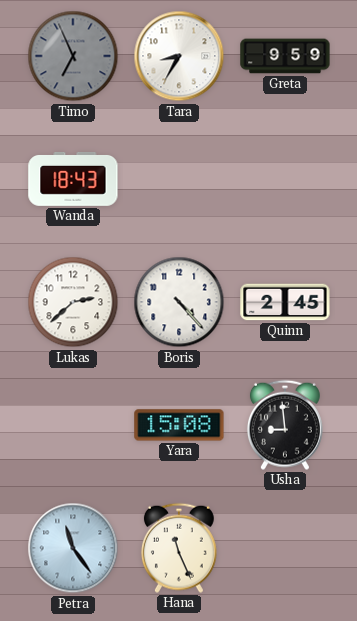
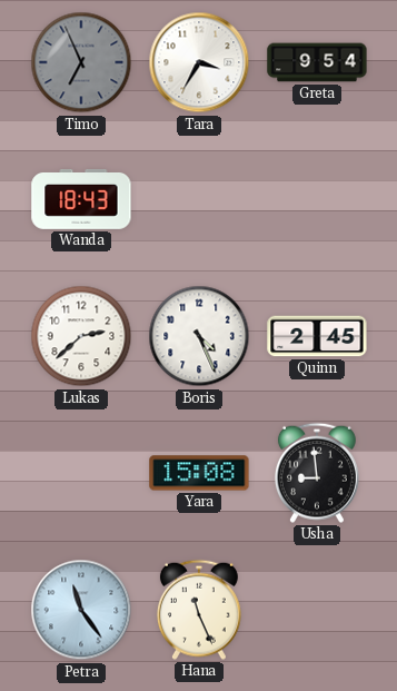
Tara: 8:35 -> 3:35
Greta: 9:59 -> 9:54
Boris: 4:23 -> 4:26
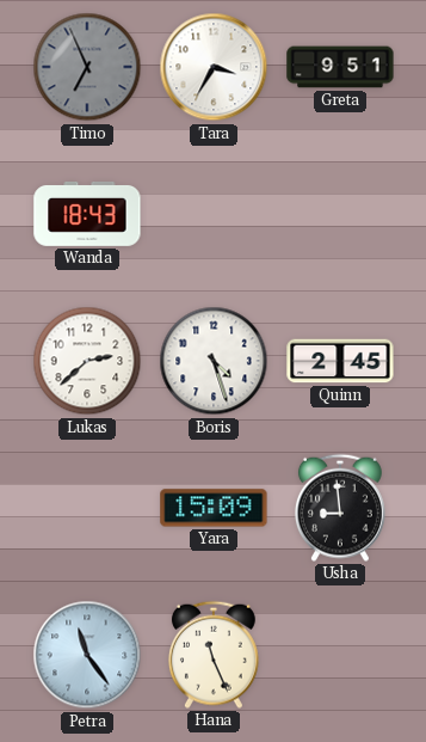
Greta: 9:54 -> 9:51
Boris: 4:26 -> 4:27
Yara: 15:08 -> 15:09
